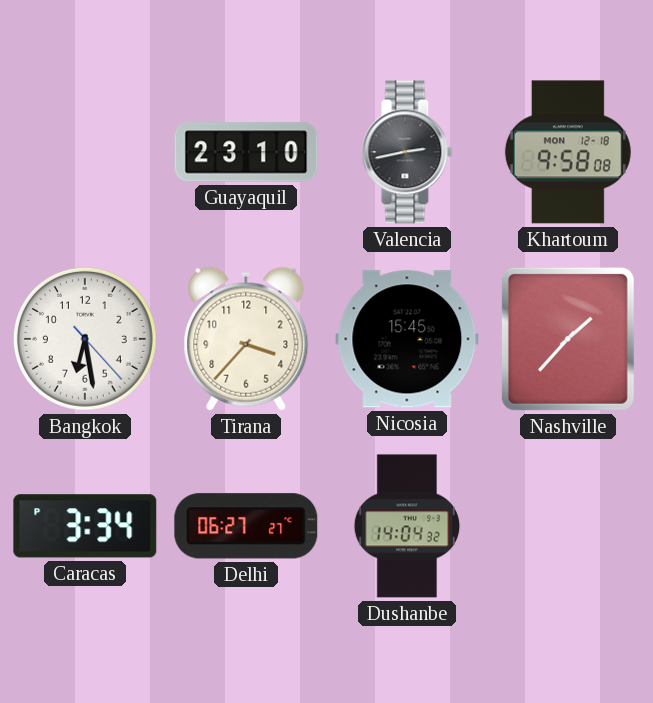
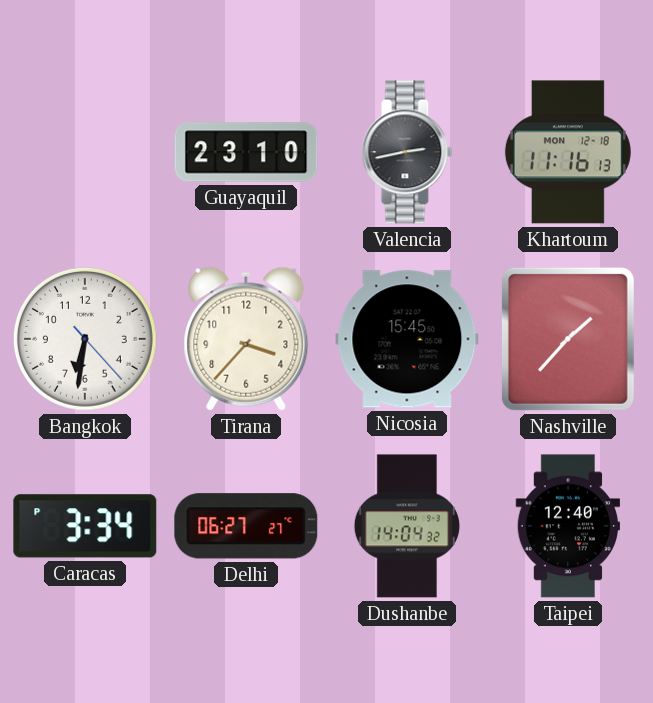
Khartoum: 9:58 -> 11:16
Bangkok: 6:28 -> 6:31
Taipei: none -> 12:40
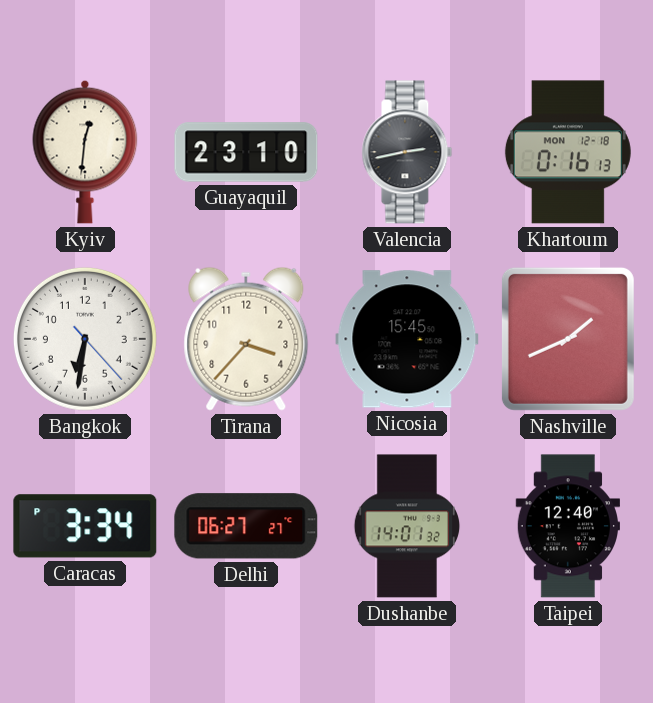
Kyiv: none -> 12:31
Khartoum: 11:16 -> 0:16
Nashville: 1:37 -> 1:41
Dushanbe: 14:04 -> 14:01
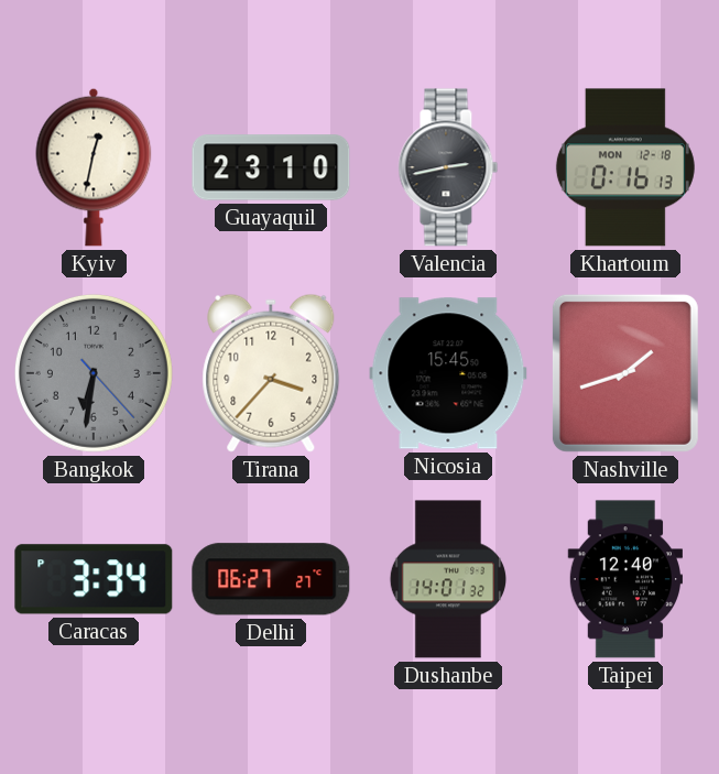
Kyiv: 12:31 -> 12:32
Bangkok dial: white -> grey
Nashville: 1:41 -> 1:42
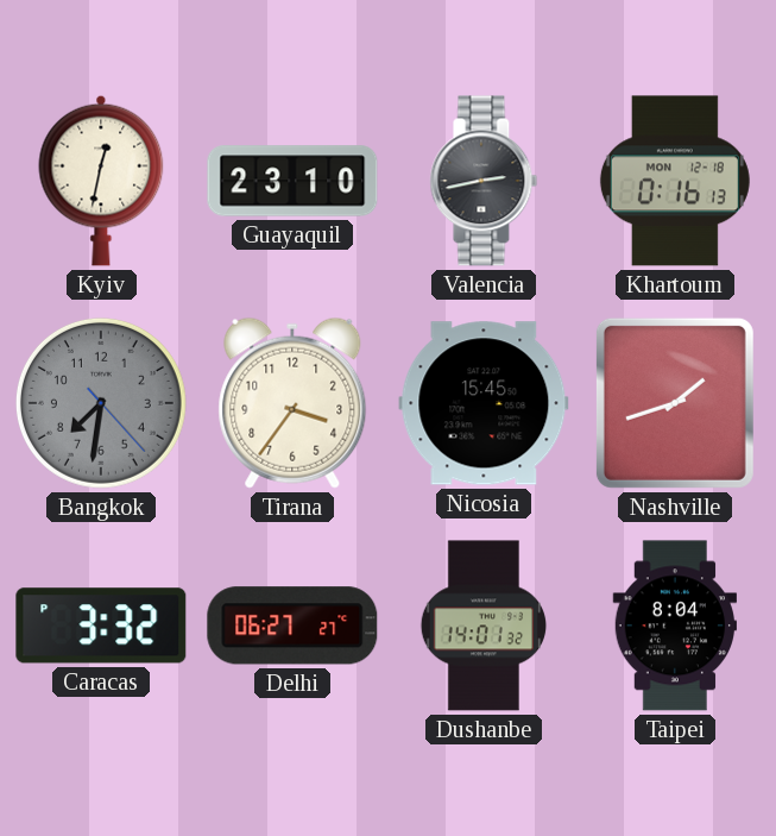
Bangkok: 6:31 -> 7:31
Tirana: 3:37 -> 3:36
Caracas: 3:34 -> 3:32
Taipei: 12:40 -> 8:04
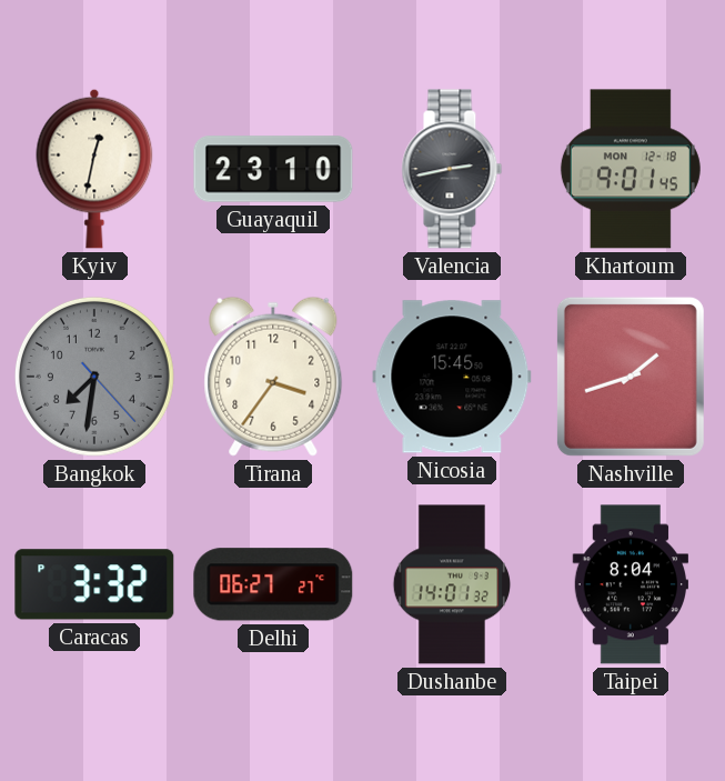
Khartoum: 0:16 -> 9:01
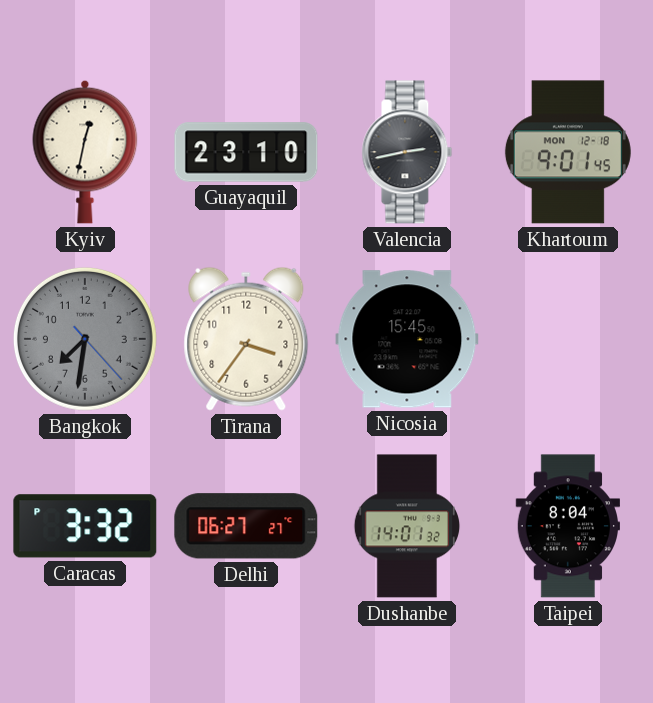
Nashville: 1:42 -> none
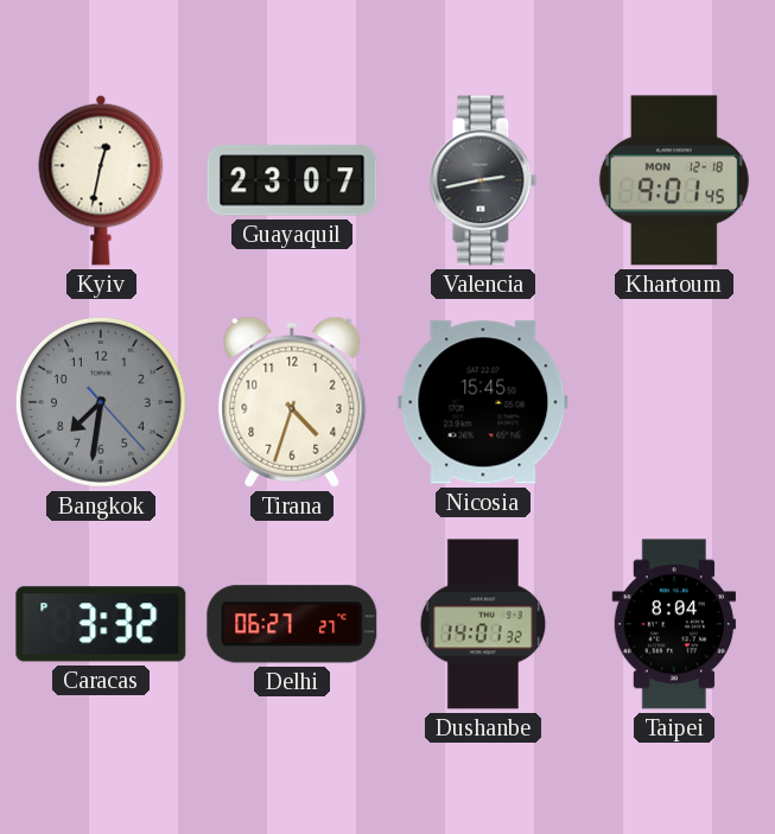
Guayaquil: 23:10 -> 23:07
Tirana: 3:36 -> 4:33
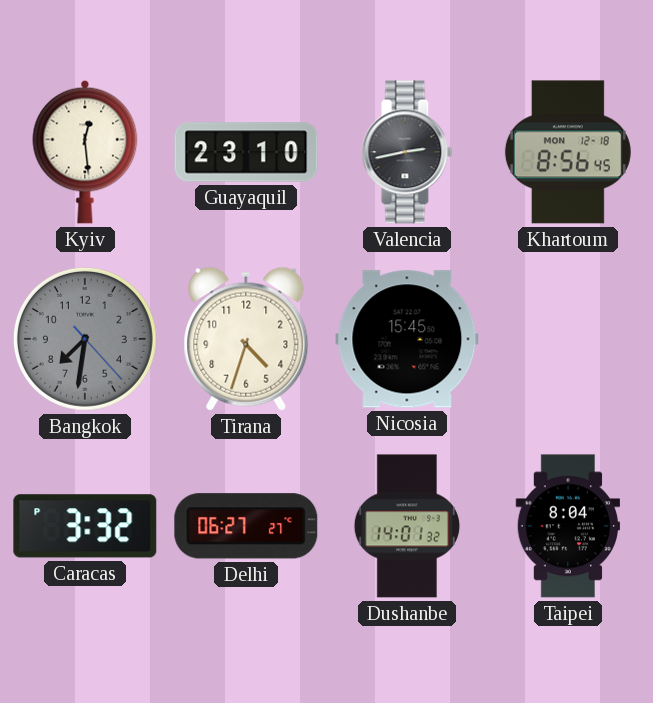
Kyiv: 12:32 -> 12:29
Guayaquil: 23:07 -> 23:10
Khartoum: 9:01 -> 8:56
